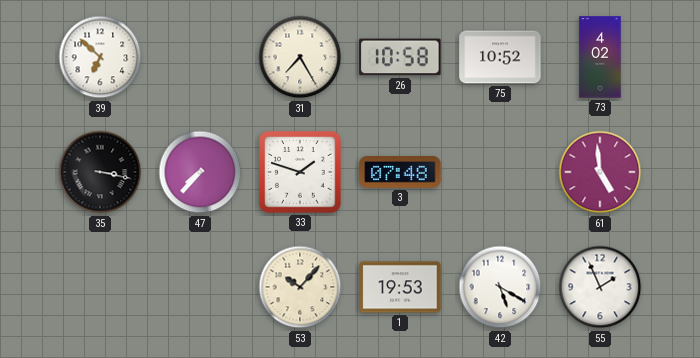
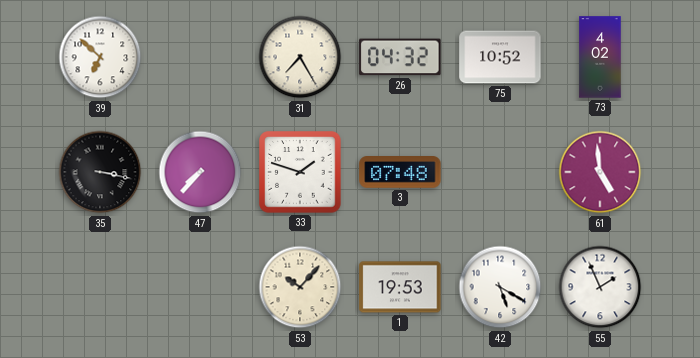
26: 10:58 -> 04:32
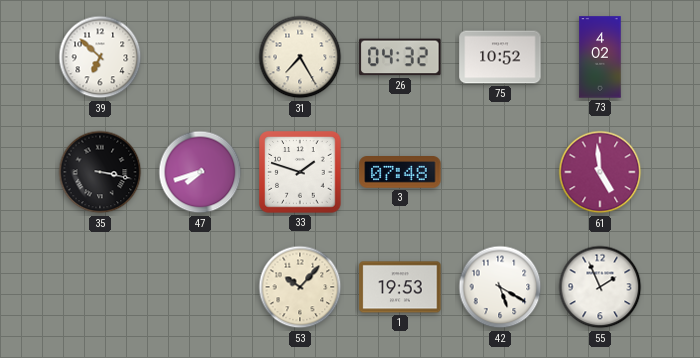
47: 7:37 -> 7:42
